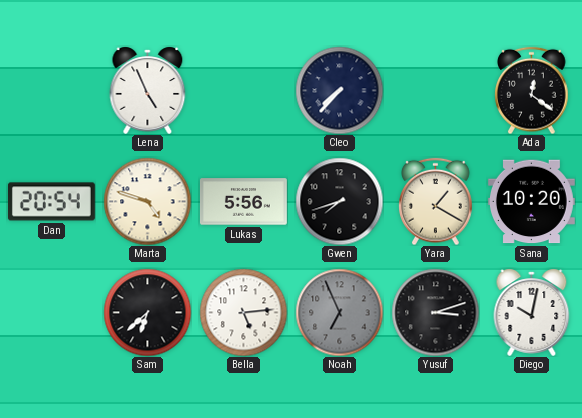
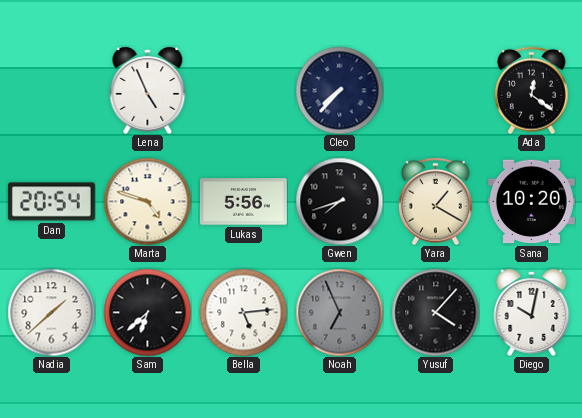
Nadia: none -> 1:38
Yusuf: 3:12 -> 4:07
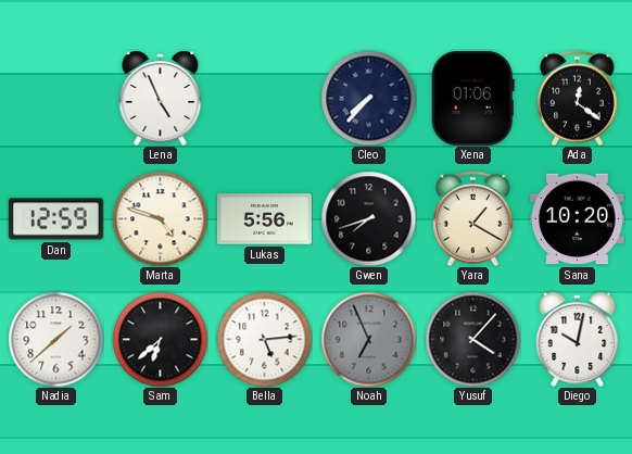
Xena: none -> 01:06
Dan: 20:54 -> 12:59
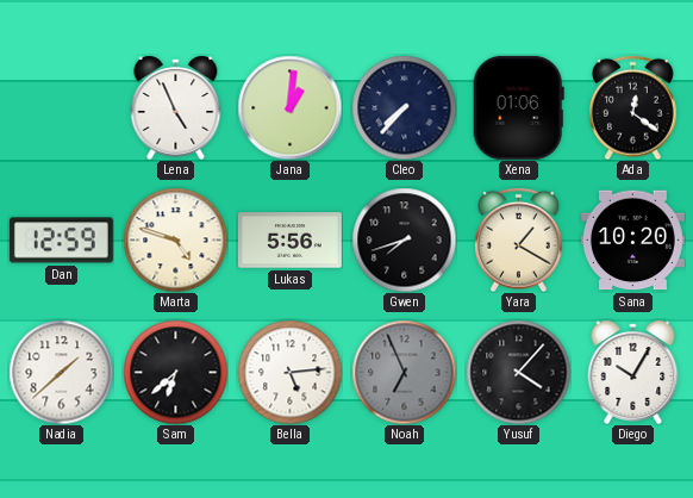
Jana: none -> 1:01
Diego: 10:02 -> 10:05
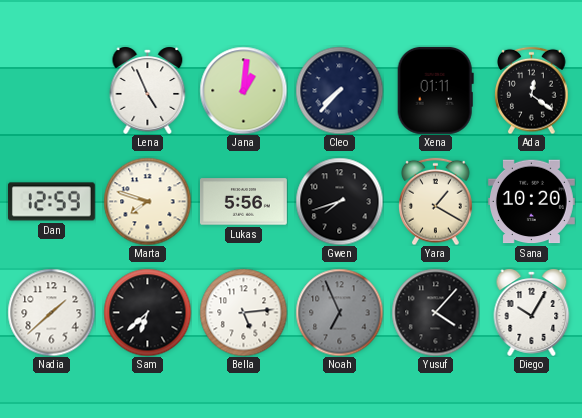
Xena: 01:06 -> 01:11
Marta: 4:48 -> 7:48
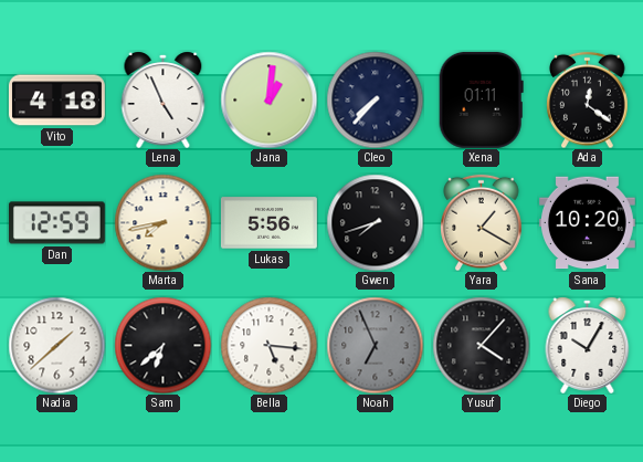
Vito: none -> 4:18
Marta: 7:48 -> 7:43
Bella: 5:14 -> 5:16
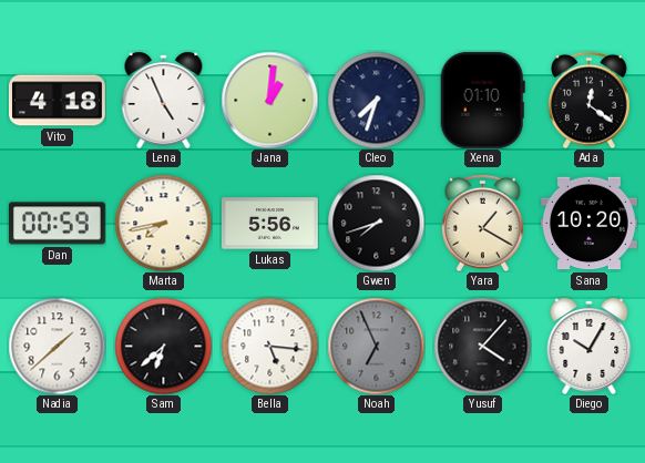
Cleo: 7:37 -> 7:33
Xena: 01:11 -> 01:10
Dan: 12:59 -> 00:59
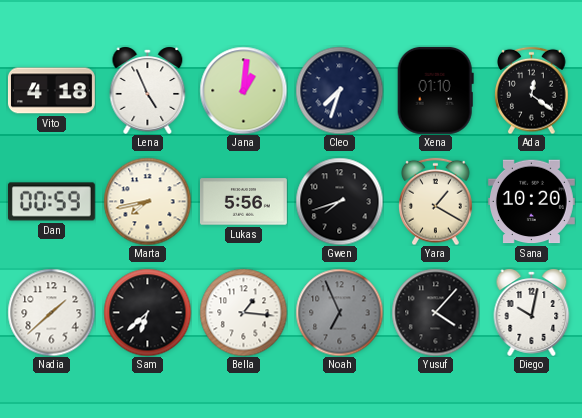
Bella: 5:16 -> 1:16
Diego: 10:05 -> 10:02
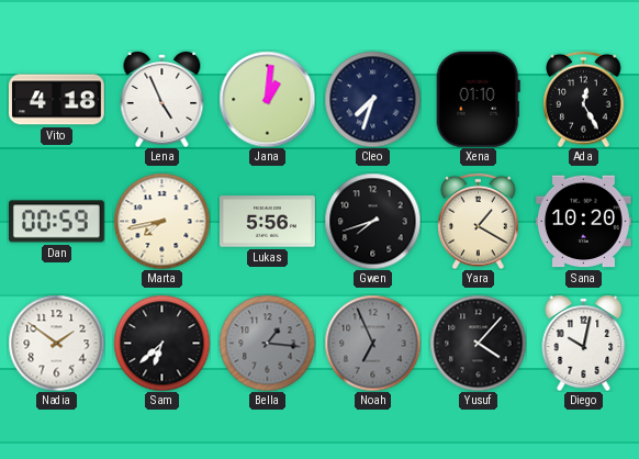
Ada: 12:21 -> 12:25
Nadia: 1:38 -> 1:51
Bella dial: white -> grey
